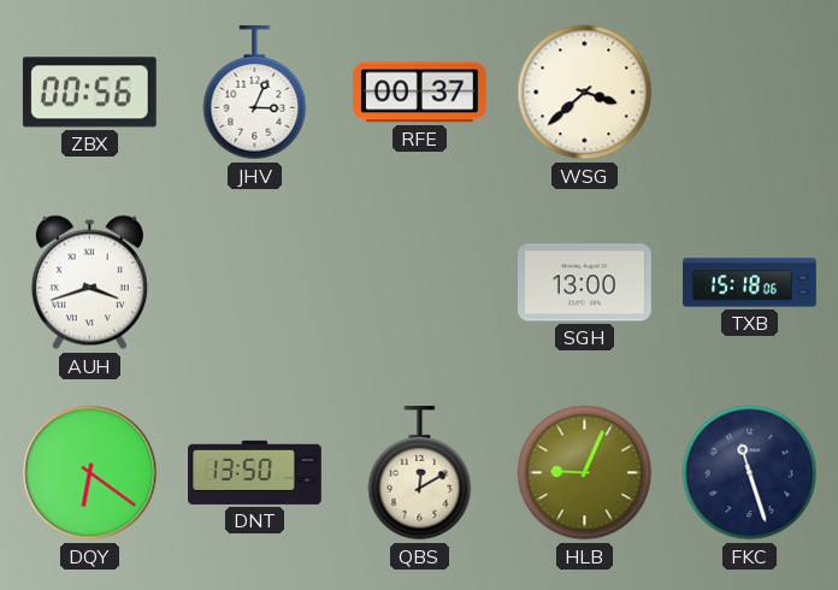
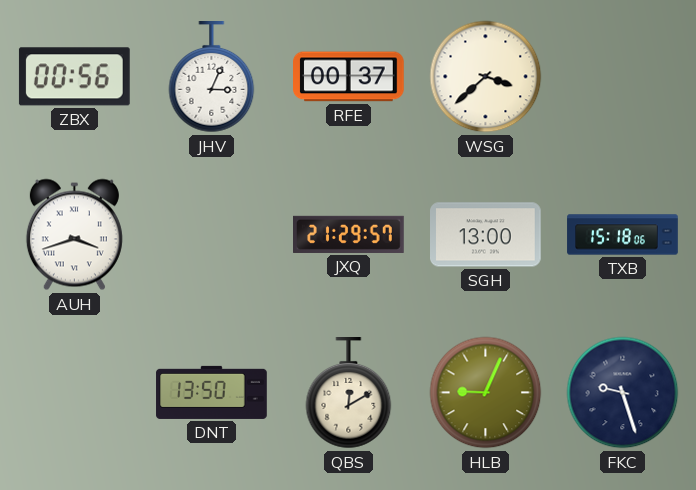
JXQ: none -> 21:29
DQY: 6:21 -> none
FKC: 11:27 -> 9:27
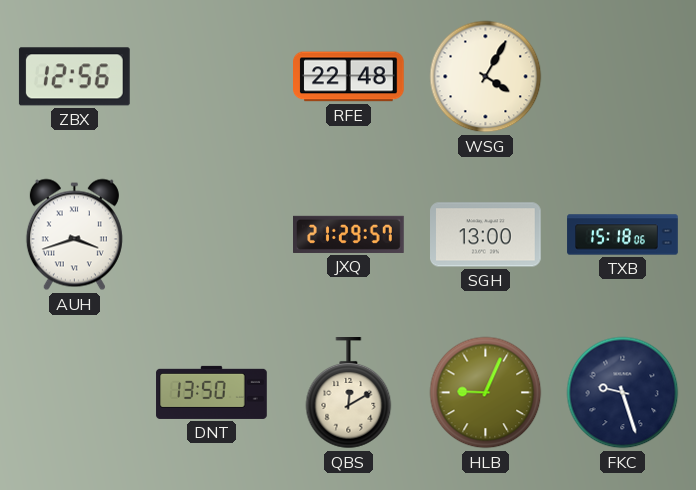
ZBX: 00:56 -> 12:56
JHV: 3:04 -> none
RFE: 00:37 -> 22:48
WSG: 3:38 -> 4:05
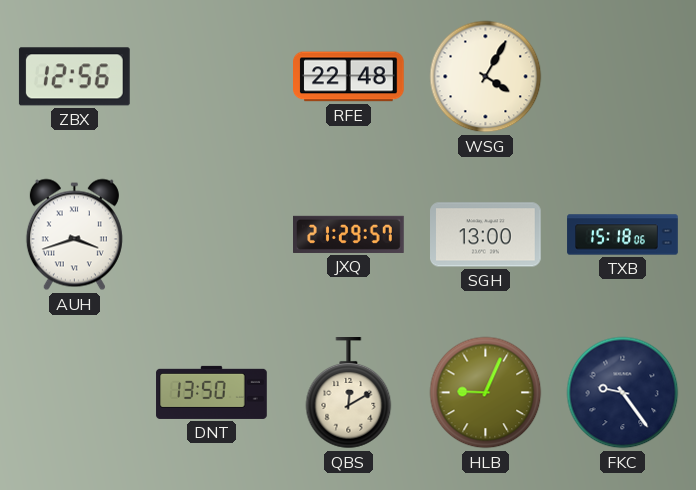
FKC: 9:27 -> 9:24
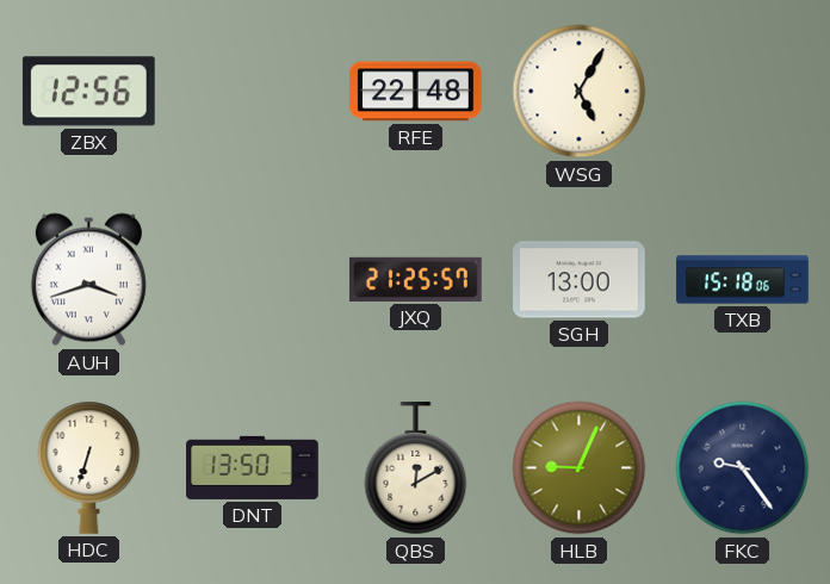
WSG: 4:05 -> 5:05
JXQ: 21:29 -> 21:25
HDC: none -> 6:33
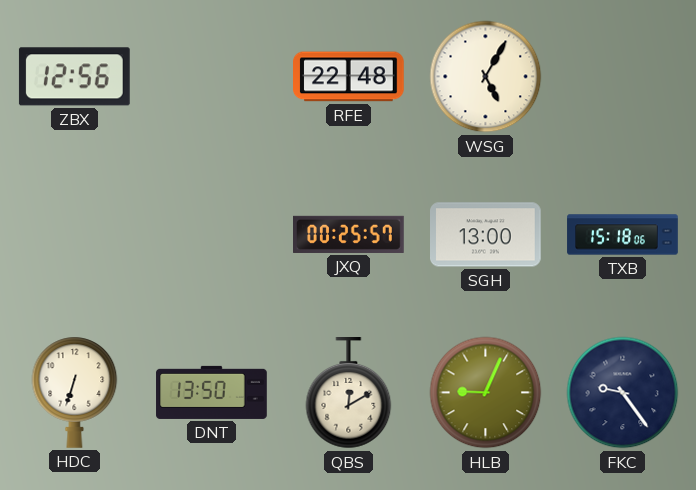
AUH: 3:42 -> none
JXQ: 21:25 -> 00:25
